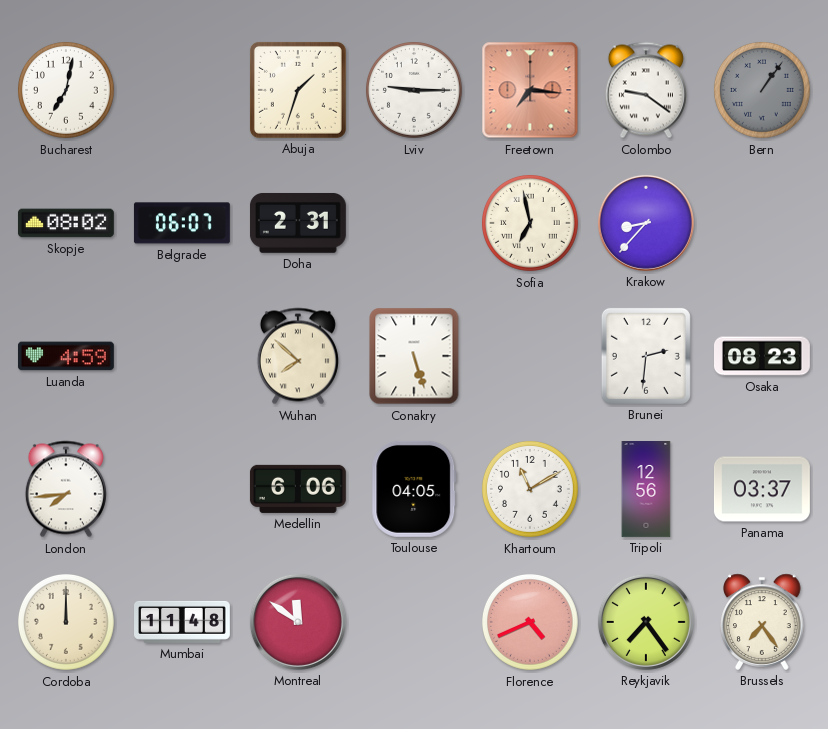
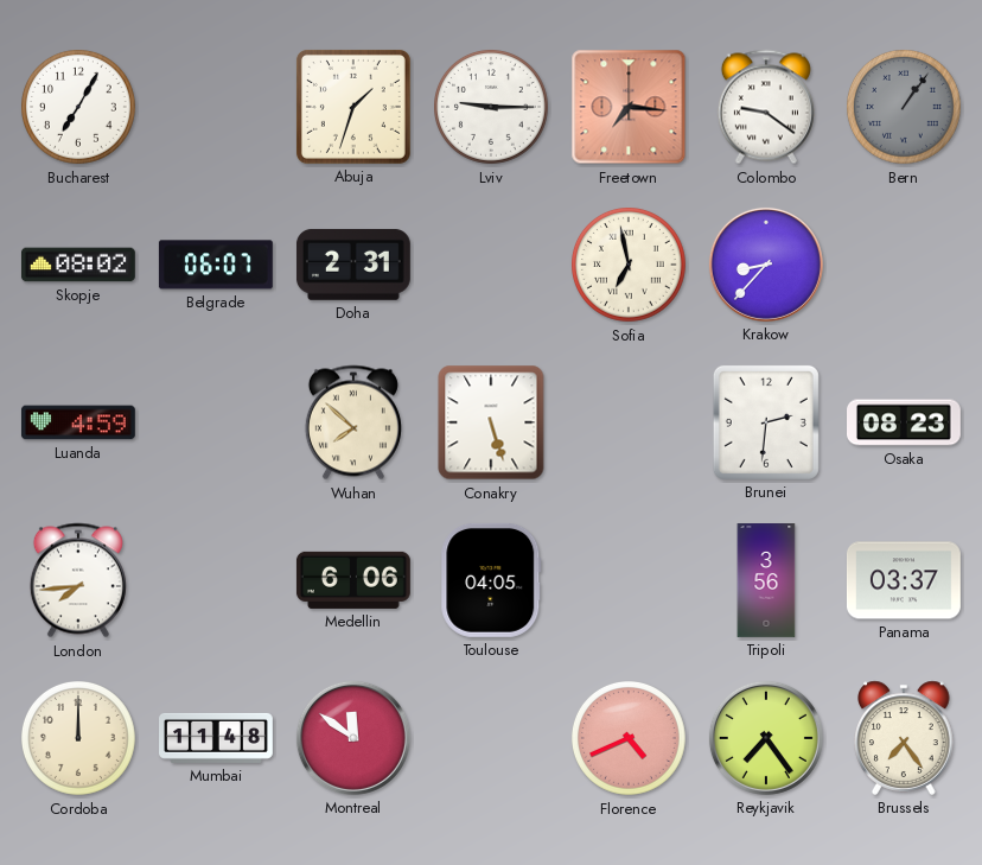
Bucharest: 7:02 -> 7:05
Khartoum: 11:10 -> none
Tripoli: 12:56 -> 3:56
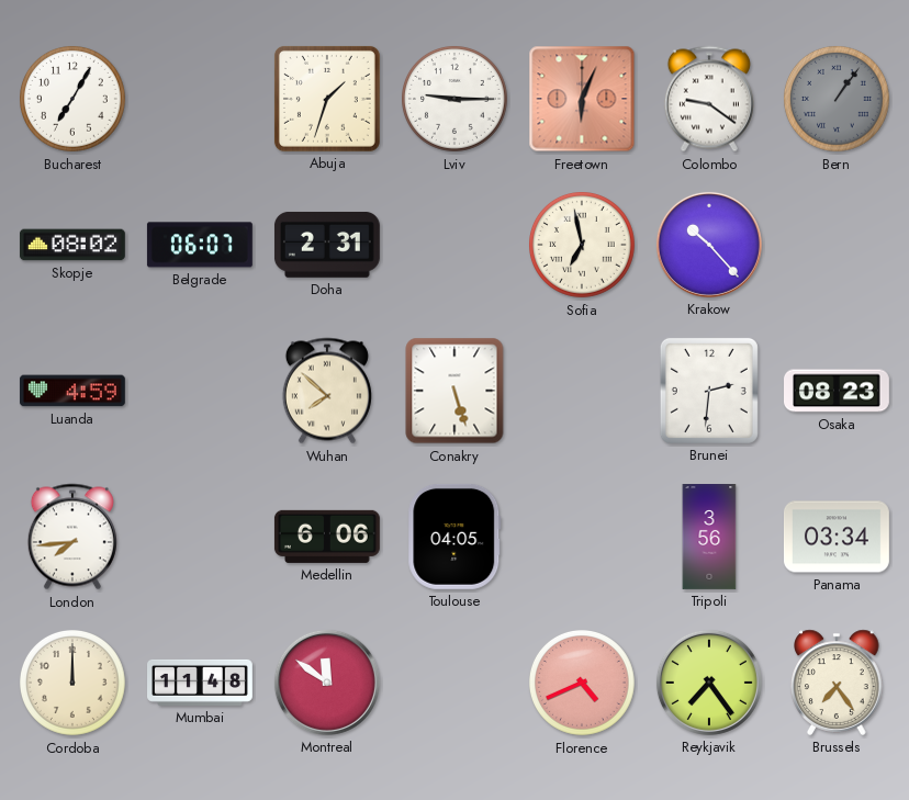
Freetown: 7:16 -> 6:04
Krakow: 8:37 -> 10:23
Panama: 03:37 -> 03:34
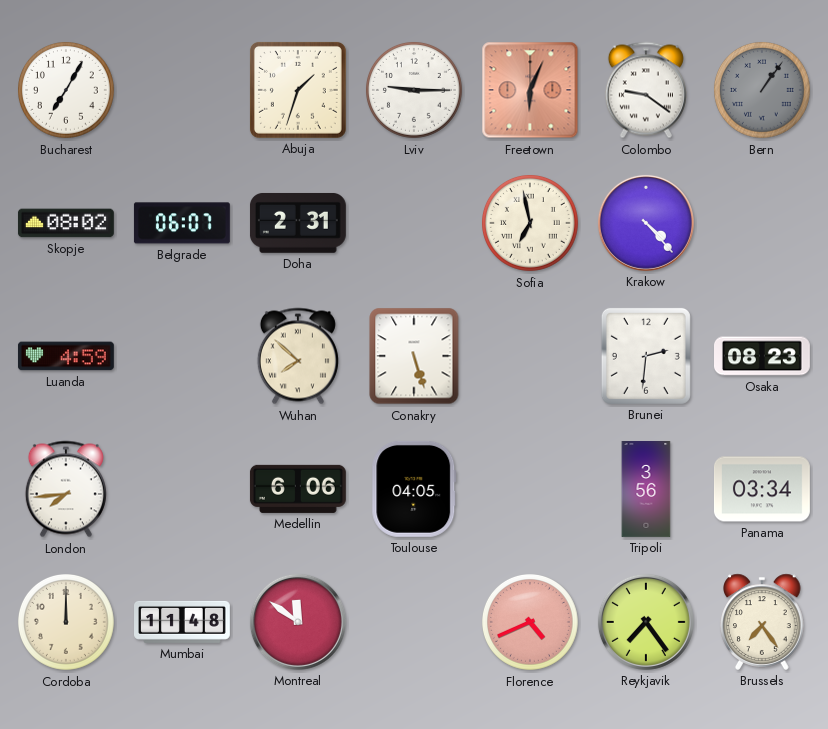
Krakow: 10:23 -> 4:23
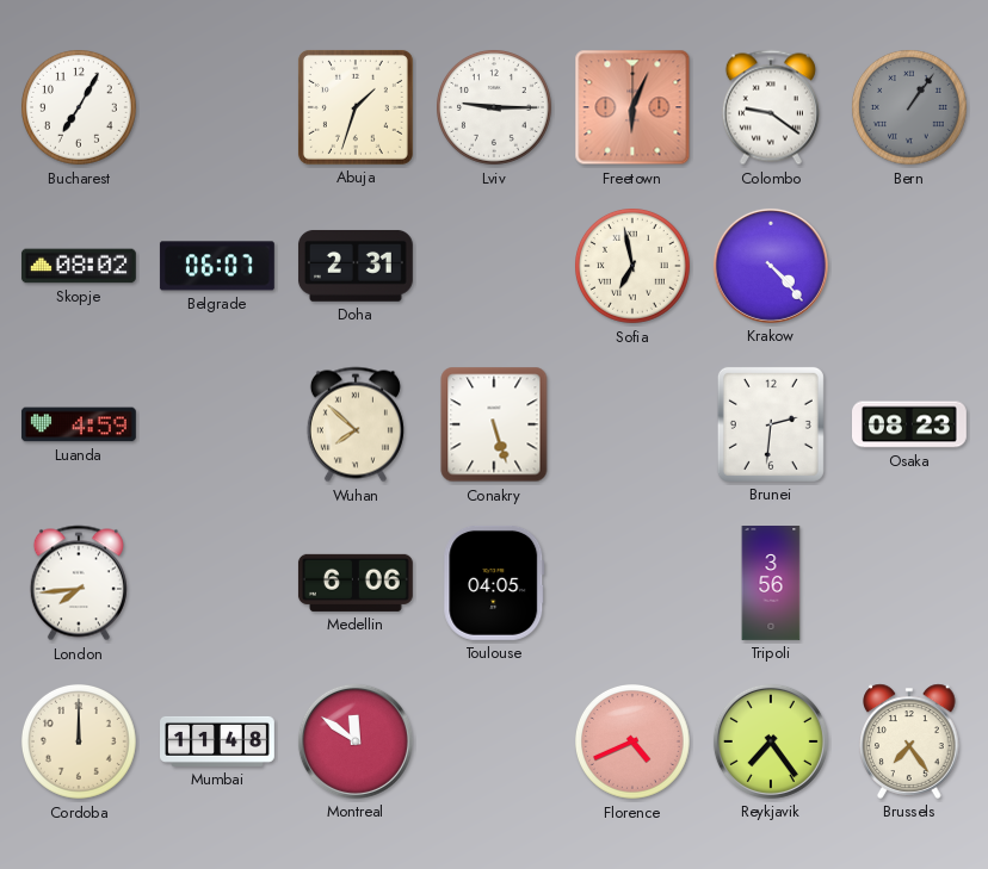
Panama: 03:34 -> none
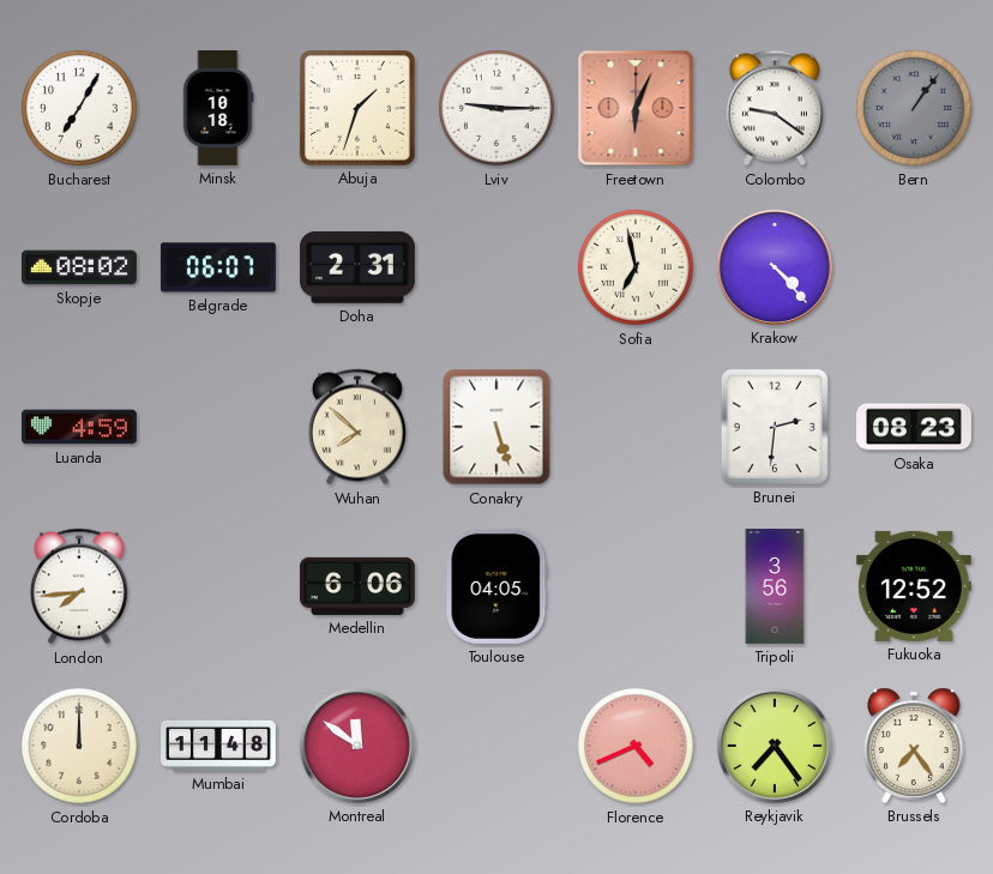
Minsk: none -> 10:18
Fukuoka: none -> 12:52
